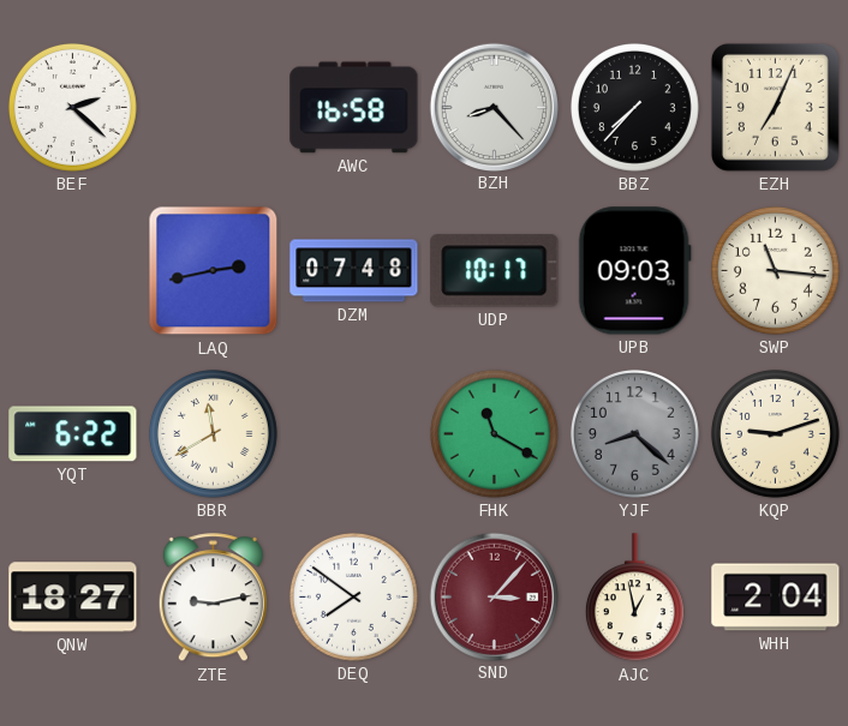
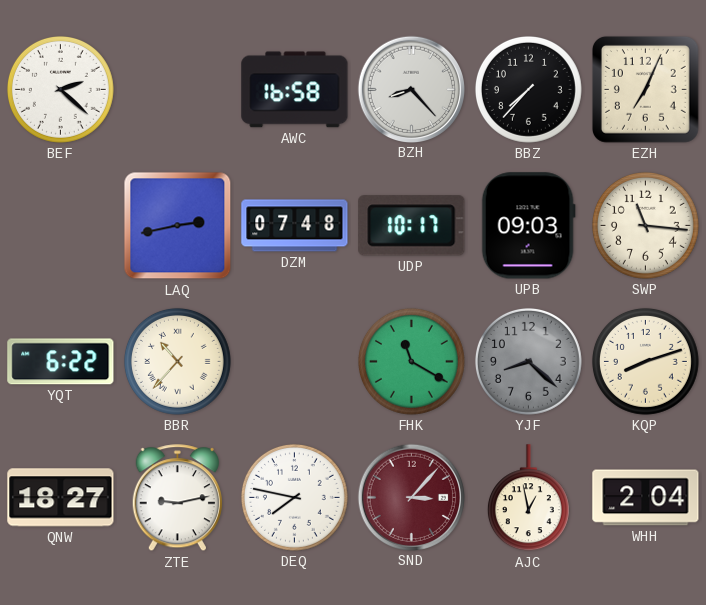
BBR: 11:40 -> 10:37
KQP: 9:12 -> 8:12
DEQ: 7:51 -> 7:47
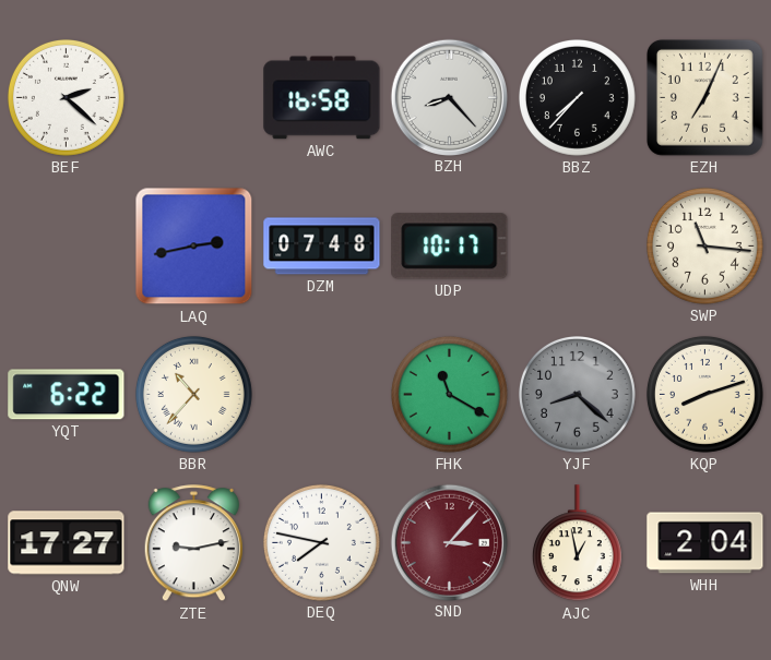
UPB: 09:03 -> none
QNW: 18:27 -> 17:27
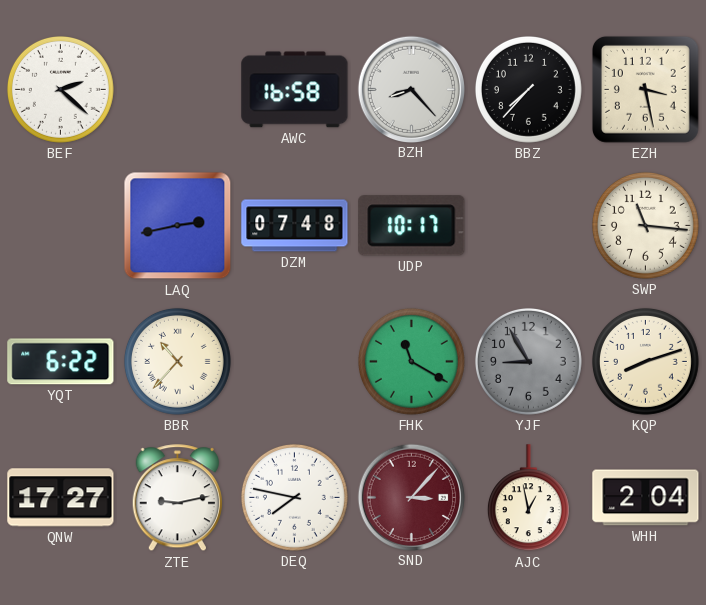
EZH: 7:04 -> 3:28
YJF: 8:22 -> 8:55
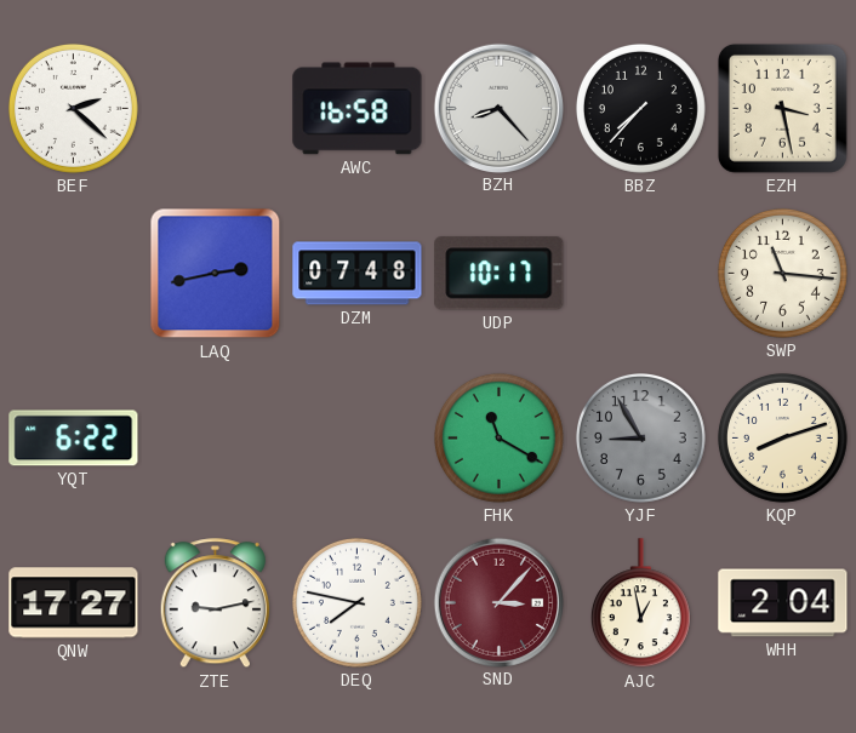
BBR: 10:37 -> none
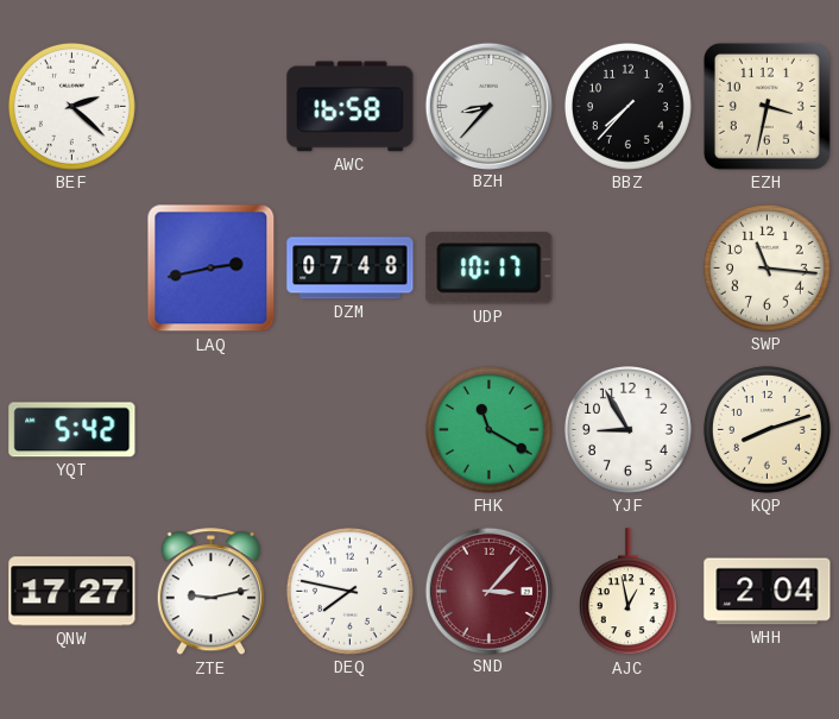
BZH: 8:23 -> 8:37
EZH: 3:28 -> 3:32
YQT: 6:22 -> 5:42
YJF dial: grey -> white
